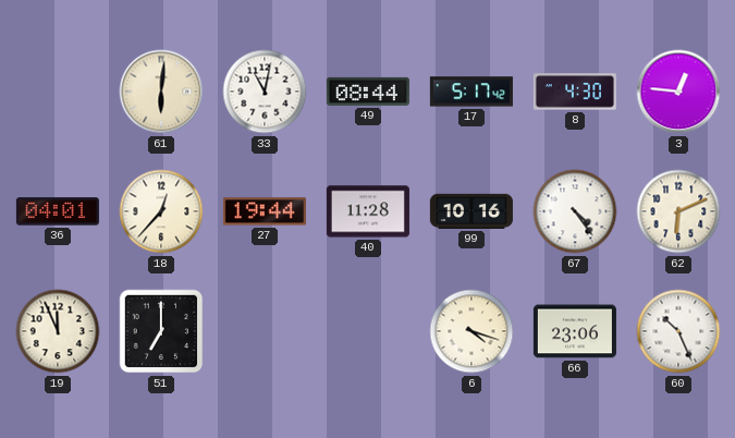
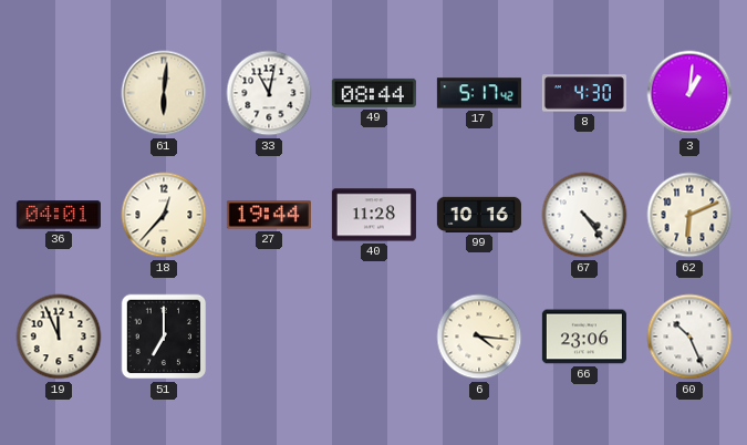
3: 12:46 -> 1:01
6: 4:18 -> 4:16
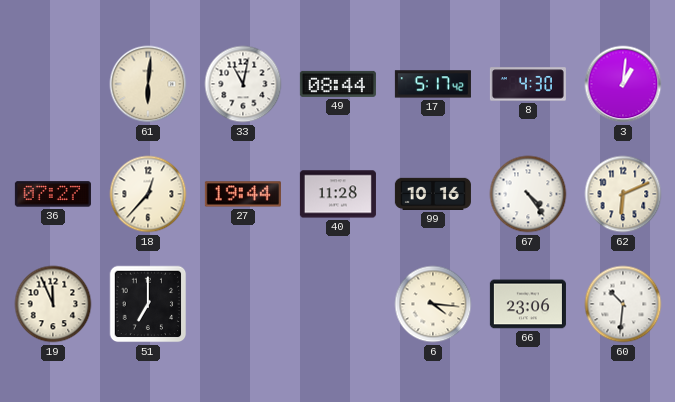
36: 04:01 -> 07:27
60: 10:26 -> 10:31
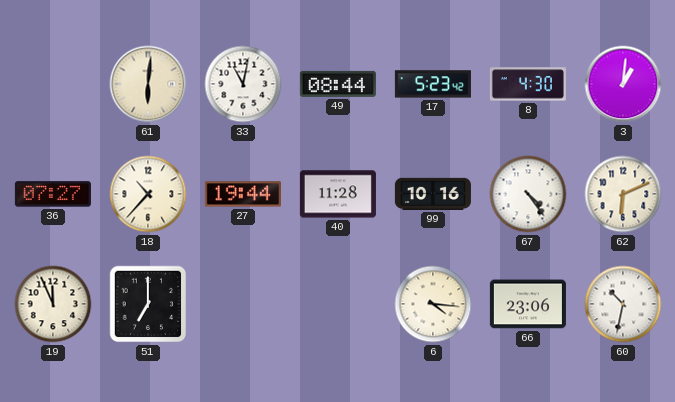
17: 5:17 -> 5:23
18: 12:37 -> 10:37
60: 10:31 -> 10:32
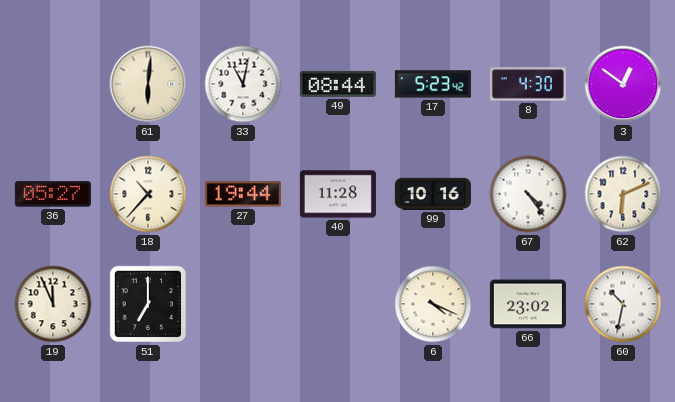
3: 1:01 -> 12:51
36: 07:27 -> 05:27
6: 4:16 -> 4:19
66: 23:06 -> 23:02
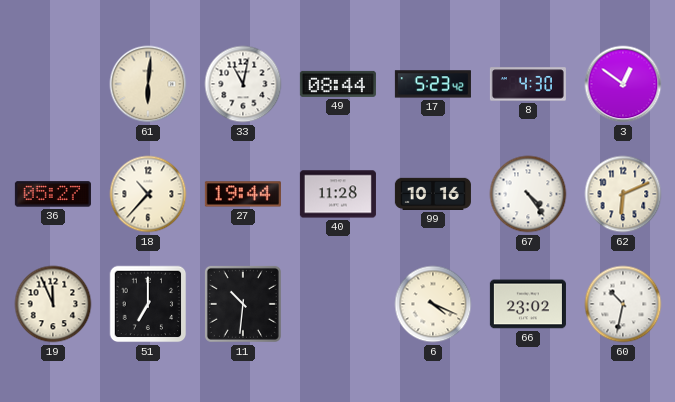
11: none -> 10:31
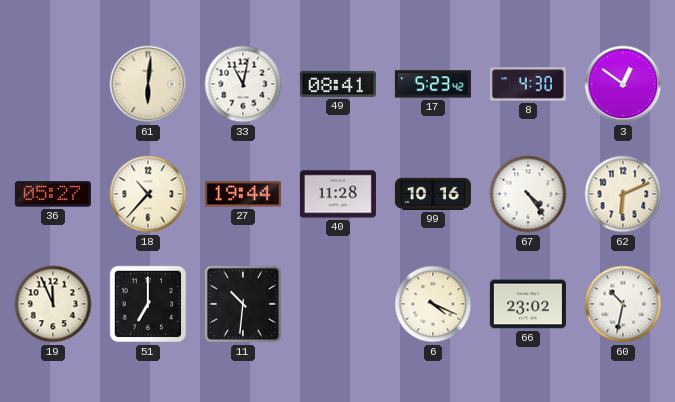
49: 08:44 -> 08:41
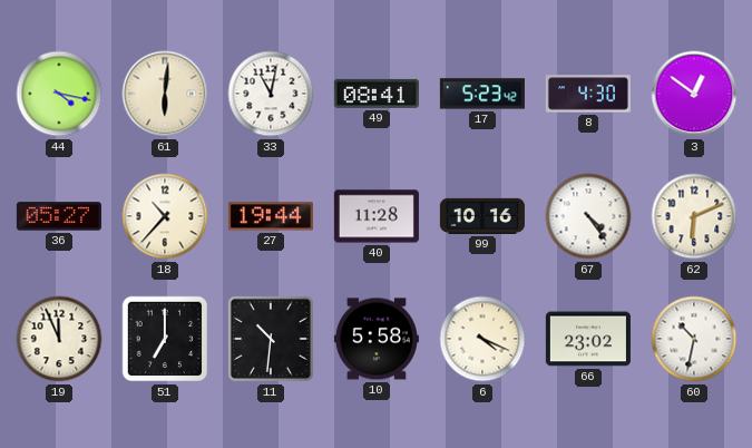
44: none -> 4:17
10: none -> 5:58
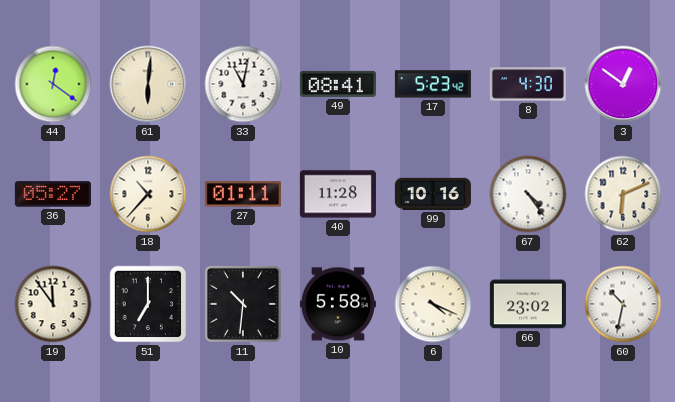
44: 4:17 -> 12:21
27: 19:44 -> 01:11
19: 11:56 -> 11:54
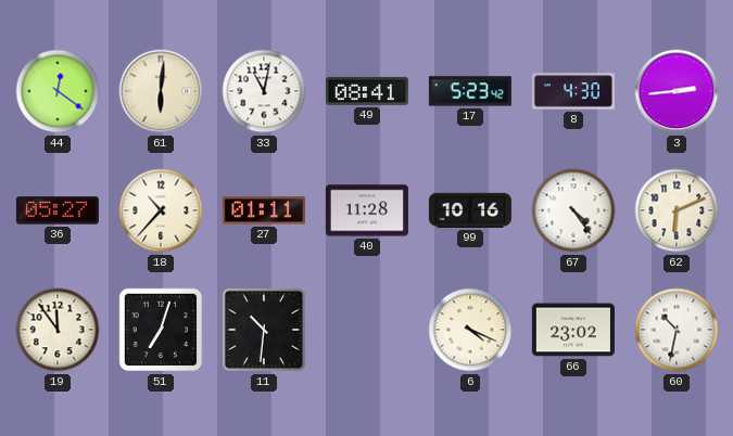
3: 12:51 -> 2:44
51: 7:00 -> 7:03
10: 5:58 -> none
